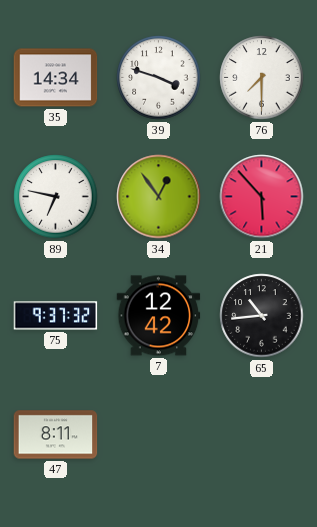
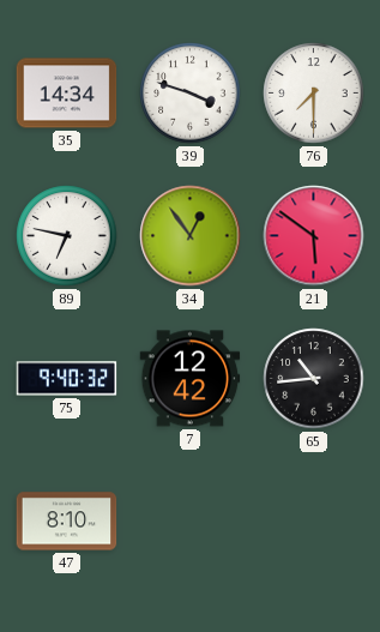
21: 5:53 -> 5:51
75: 9:37 -> 9:40
47: 8:11 -> 8:10
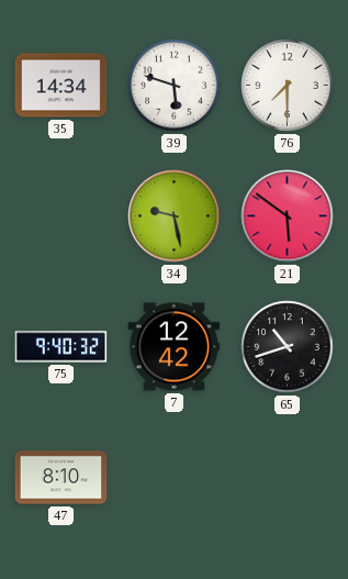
39: 3:48 -> 5:48
89: 6:47 -> none
34: 12:54 -> 9:28
65: 10:44 -> 10:42
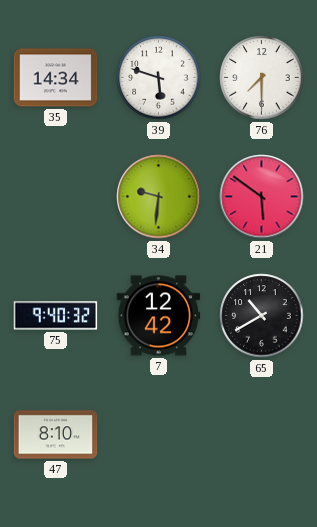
34: 9:28 -> 9:31
65: 10:42 -> 10:40
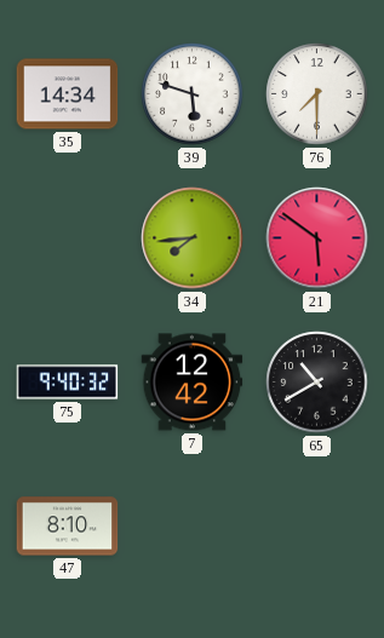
34: 9:31 -> 7:44
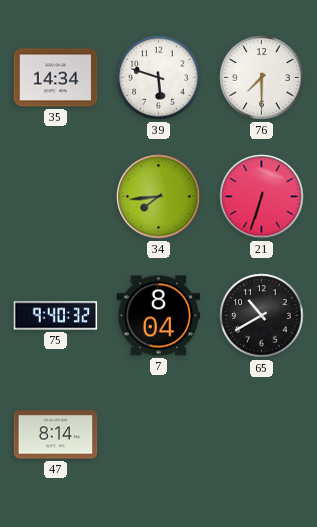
21: 5:51 -> 6:33
7: 12:42 -> 8:04
47: 8:10 -> 8:14
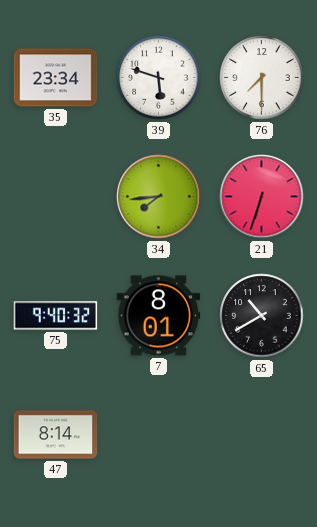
35: 14:34 -> 23:34
7: 8:04 -> 8:01
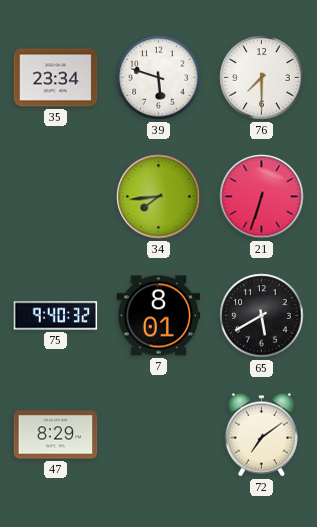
65: 10:40 -> 5:40
47: 8:14 -> 8:29
72: none -> 7:09
